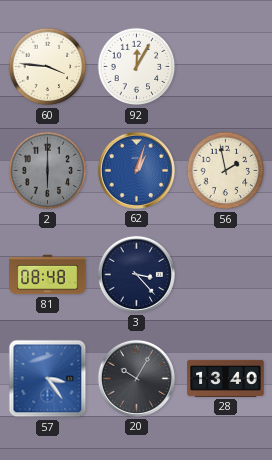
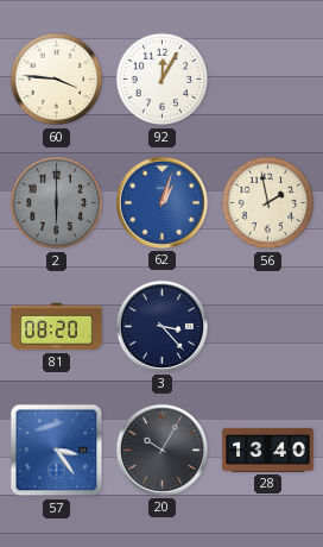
81: 08:48 -> 08:20
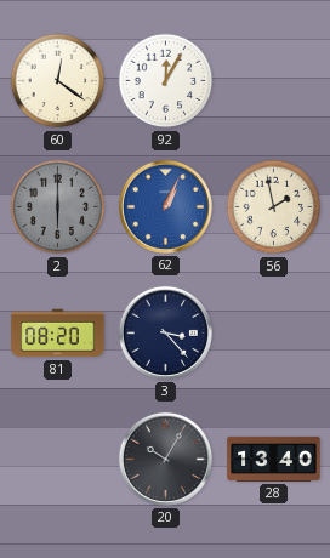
60: 3:46 -> 12:21
62: 1:03 -> 1:04
57: 3:24 -> none
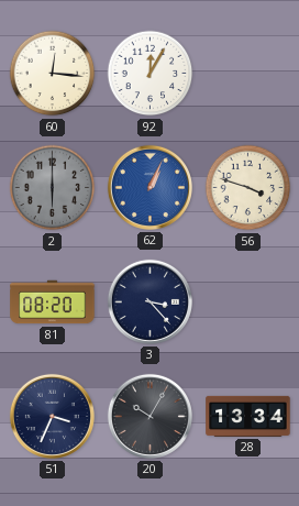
60: 12:21 -> 12:16
56: 1:58 -> 3:48
51: none -> 3:34
28: 13:40 -> 13:34
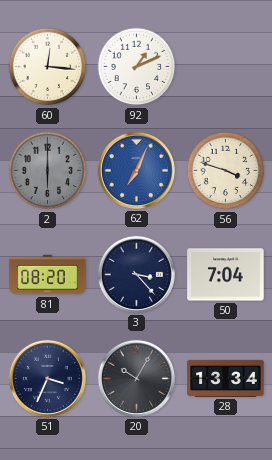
92: 12:05 -> 1:11
62: 1:04 -> 7:04
50: none -> 7:04
